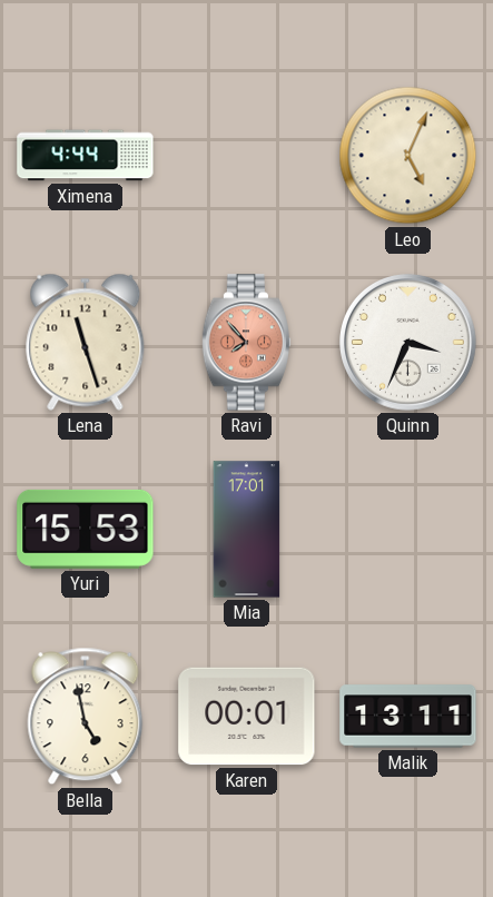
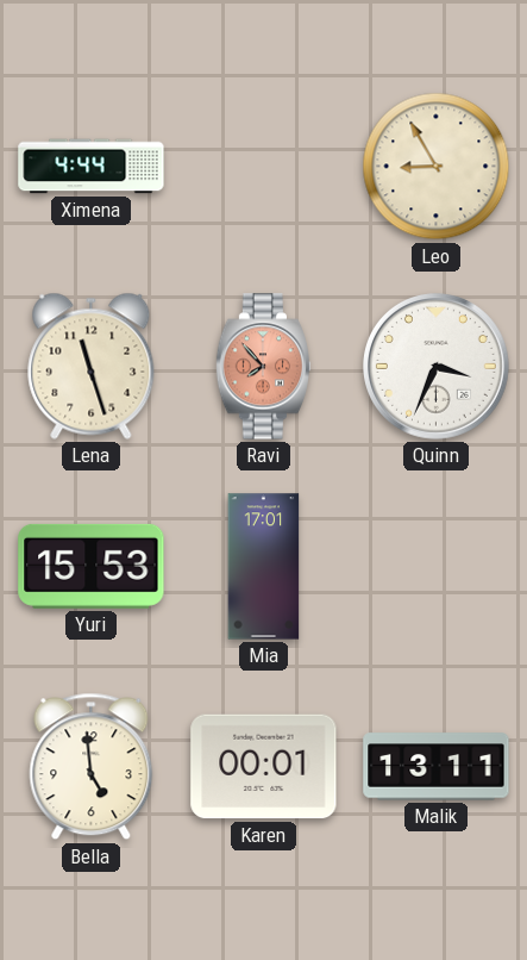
Leo: 5:04 -> 8:55
Bella: 4:58 -> 4:59
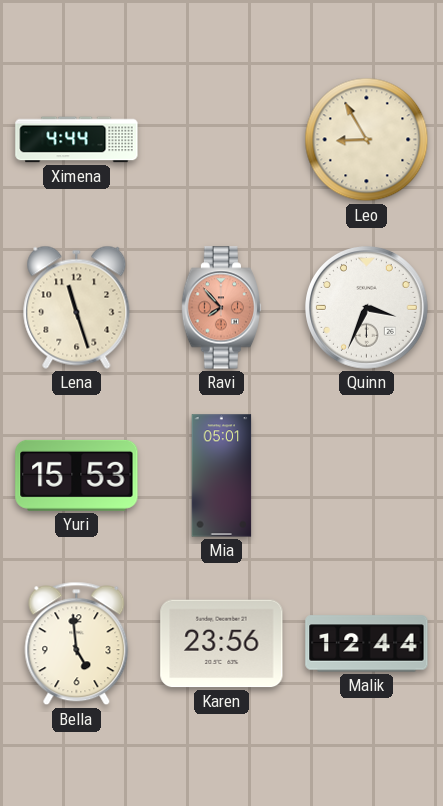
Mia: 17:01 -> 05:01
Karen: 00:01 -> 23:56
Malik: 13:11 -> 12:44
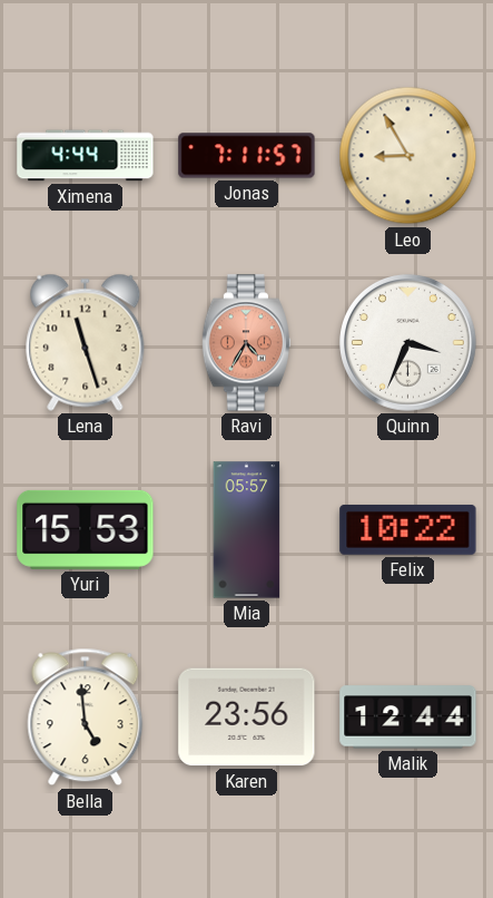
Jonas: none -> 7:11
Ravi: 7:53 -> 4:35
Mia: 05:01 -> 05:57
Felix: none -> 10:22
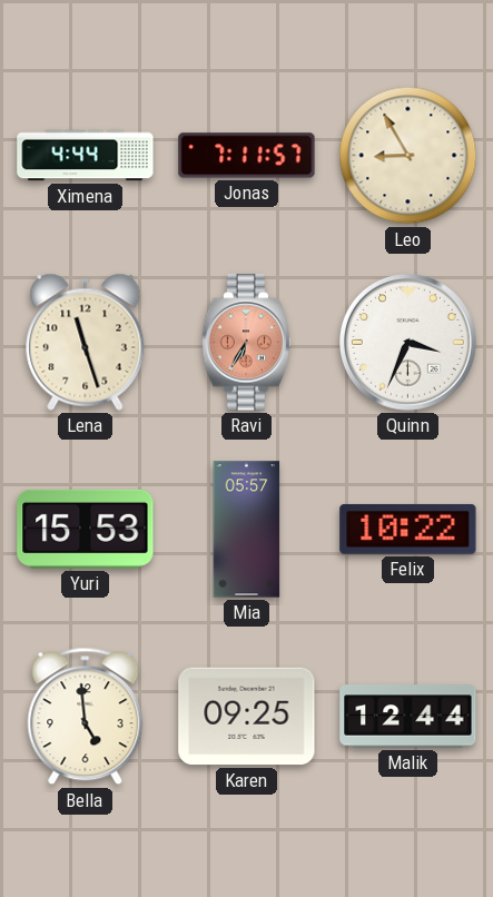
Ravi: 4:35 -> 6:35
Karen: 23:56 -> 09:25
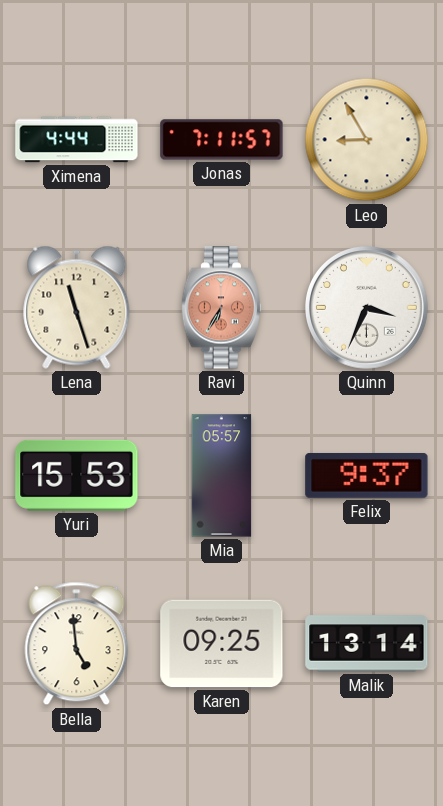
Felix: 10:22 -> 9:37
Malik: 12:44 -> 13:14
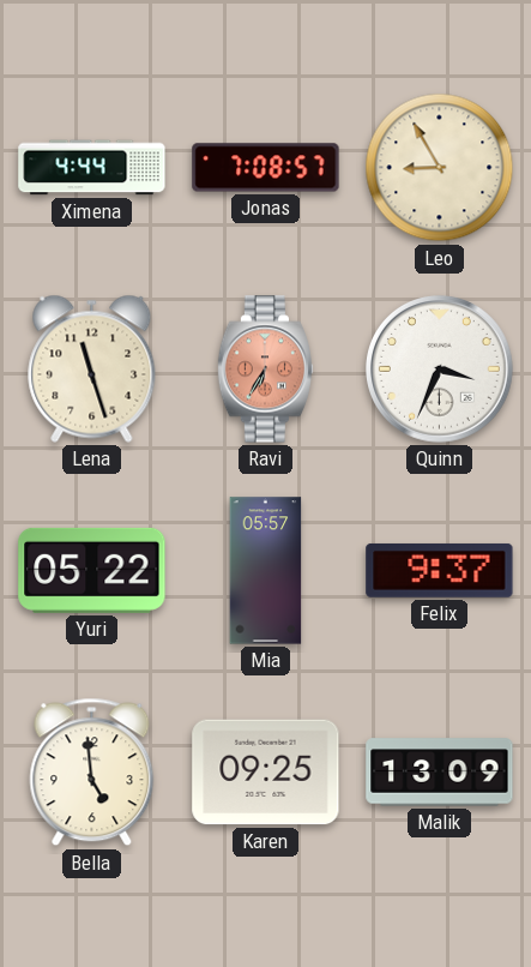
Jonas: 7:11 -> 7:08
Yuri: 15:53 -> 05:22
Malik: 13:14 -> 13:09
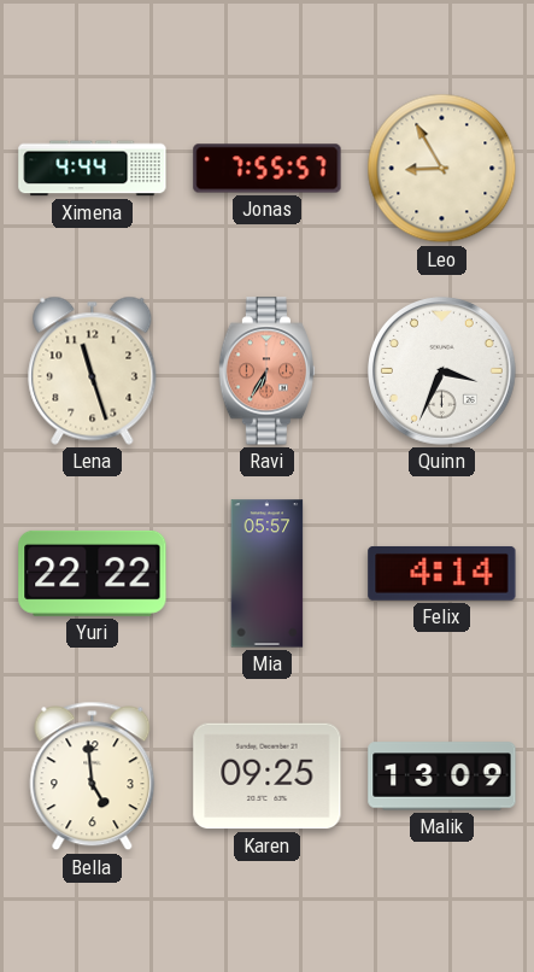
Jonas: 7:08 -> 7:55
Yuri: 05:22 -> 22:22
Felix: 9:37 -> 4:14
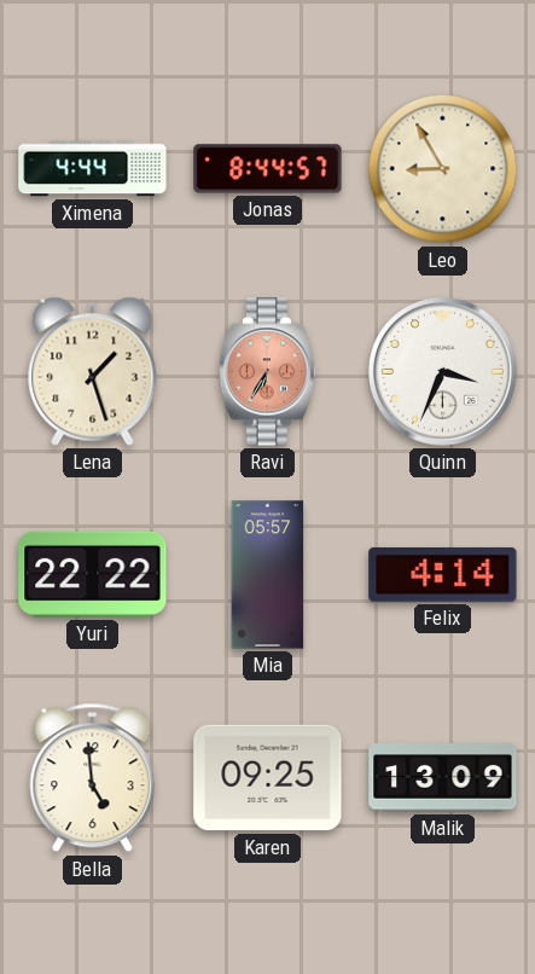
Jonas: 7:55 -> 8:44
Lena: 11:27 -> 1:27
